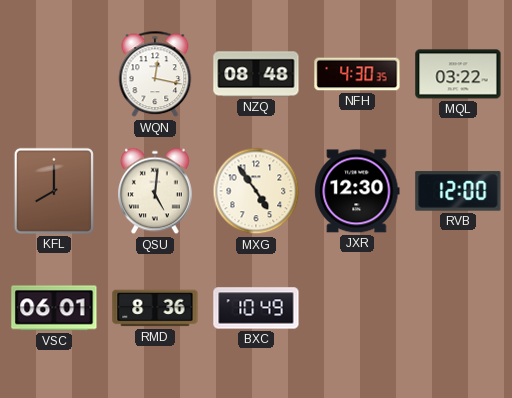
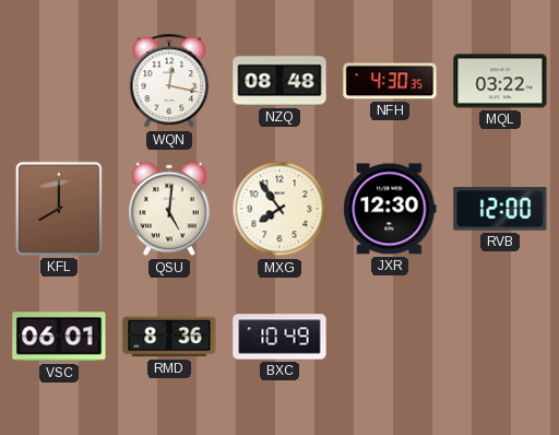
MXG: 4:54 -> 7:54
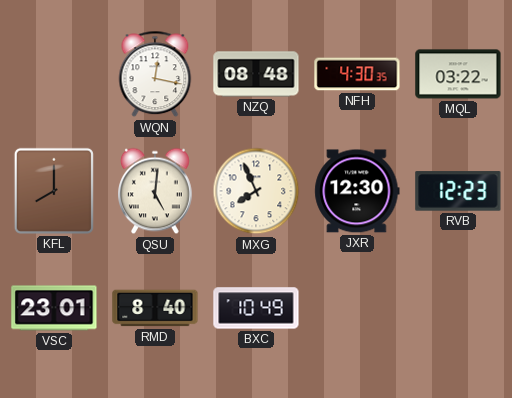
MXG: 7:54 -> 7:56
RVB: 12:00 -> 12:23
VSC: 06:01 -> 23:01
RMD: 8:36 -> 8:40
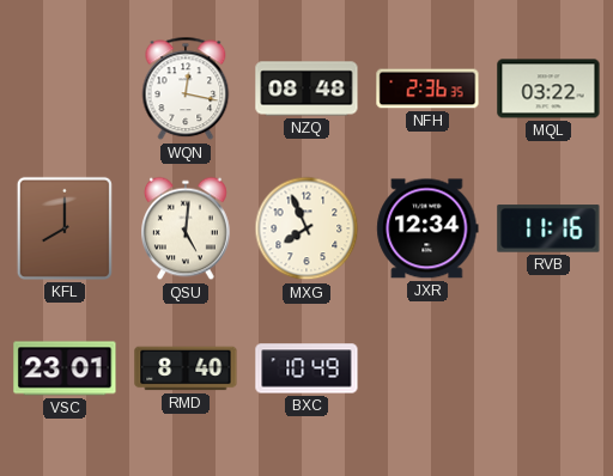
NFH: 4:30 -> 2:36
JXR: 12:30 -> 12:34
RVB: 12:23 -> 11:16
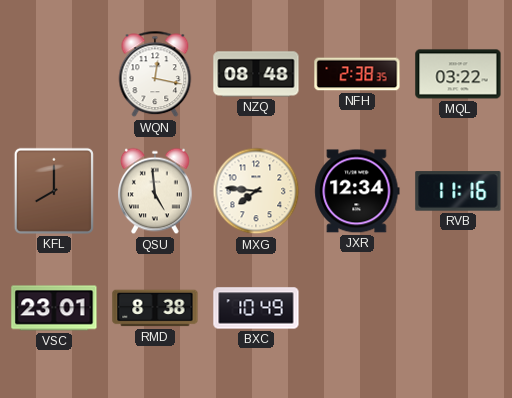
NFH: 2:36 -> 2:38
QSU: 5:01 -> 4:59
MXG: 7:56 -> 7:46
RMD: 8:40 -> 8:38
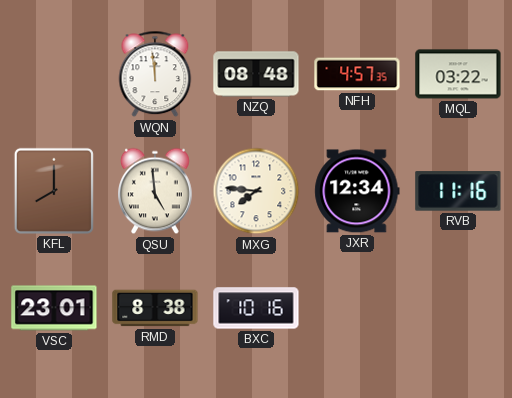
WQN: 12:17 -> 11:59
NFH: 2:38 -> 4:57
BXC: 10:49 -> 10:16
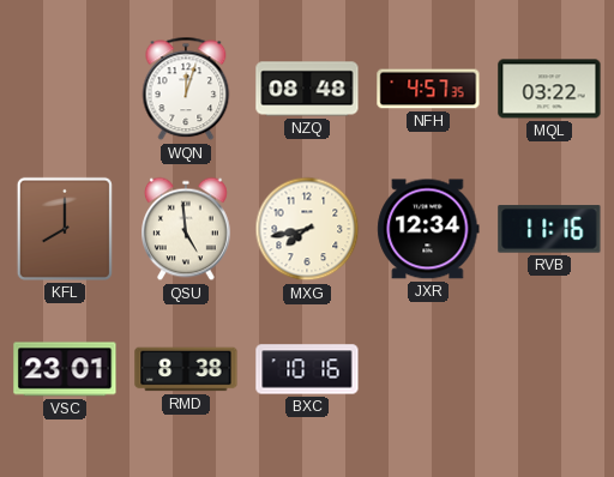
WQN: 11:59 -> 12:03
MXG: 7:46 -> 7:43
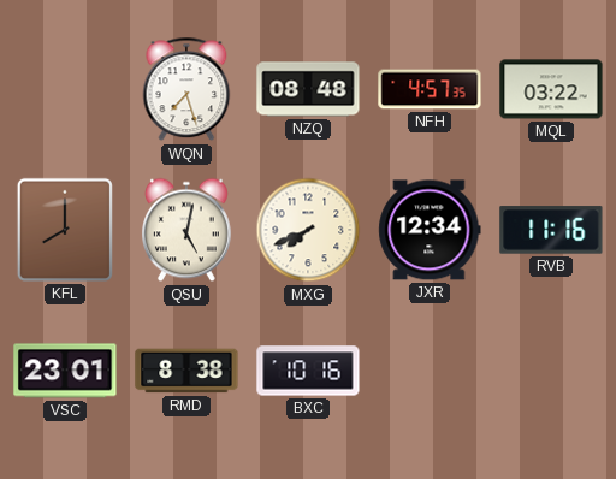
WQN: 12:03 -> 7:27
QSU: 4:59 -> 5:02
MXG: 7:43 -> 7:41
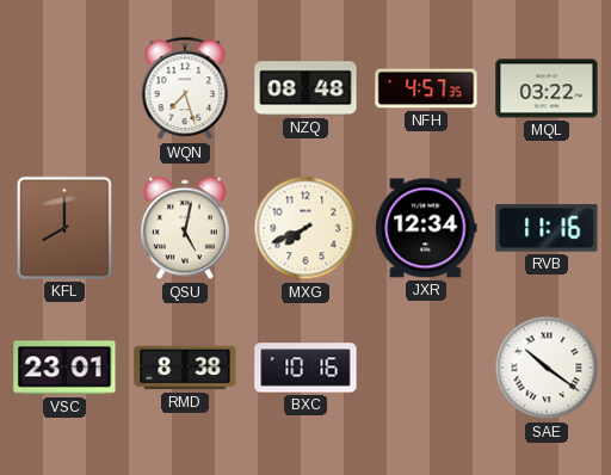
SAE: none -> 10:21
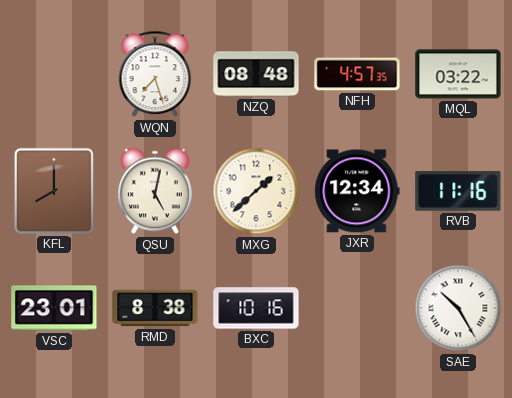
MXG: 7:41 -> 1:38
SAE: 10:21 -> 10:25
